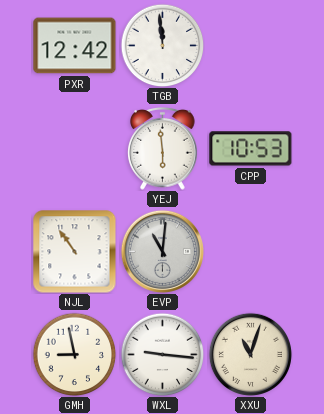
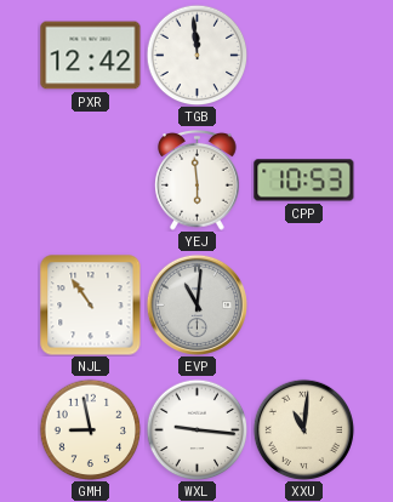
XXU: 11:03 -> 11:01
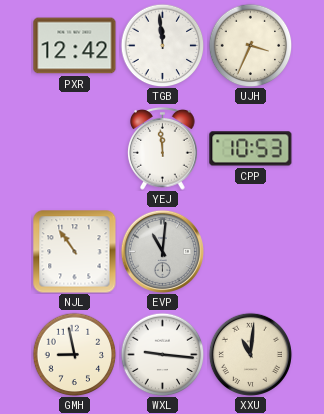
UJH: none -> 3:34
YEJ: 5:59 -> 11:59
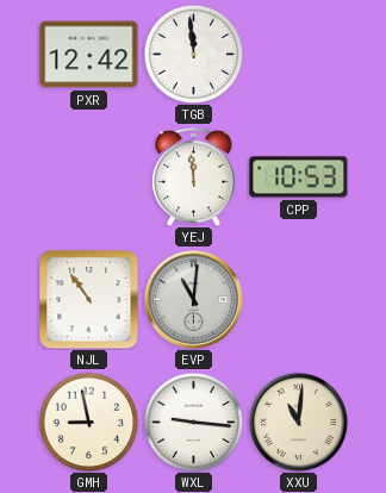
UJH: 3:34 -> none
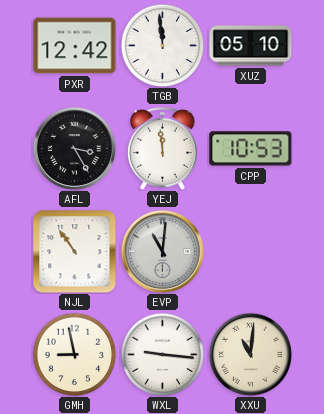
XUZ: none -> 05:10
AFL: none -> 3:25
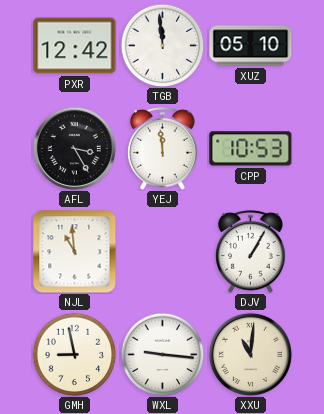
NJL: 10:54 -> 10:59
EVP: 11:01 -> none
DJV: none -> 1:05
